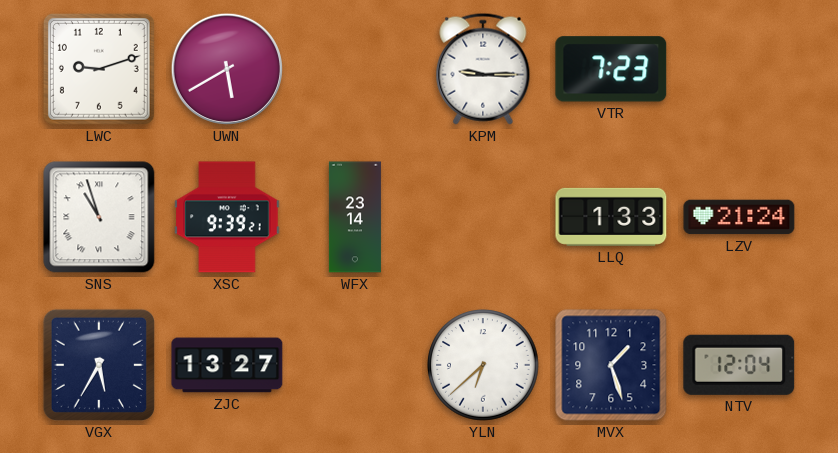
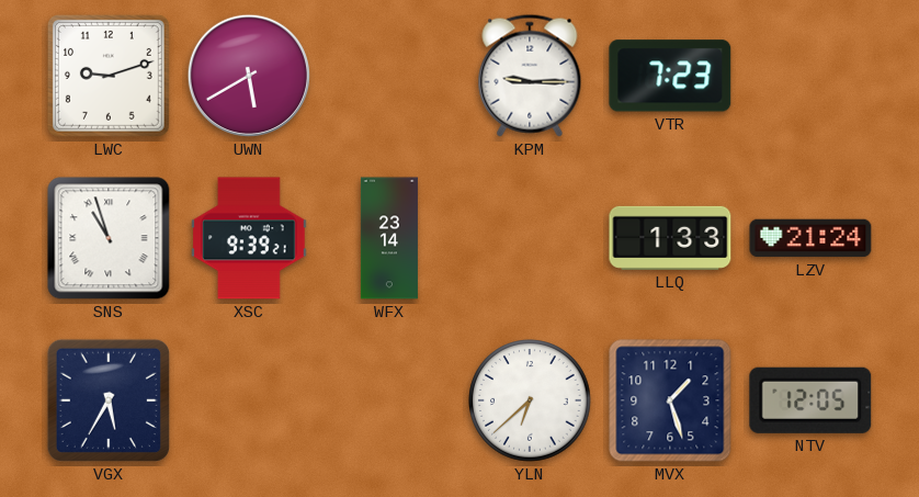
ZJC: 13:27 -> none
NTV: 12:04 -> 12:05
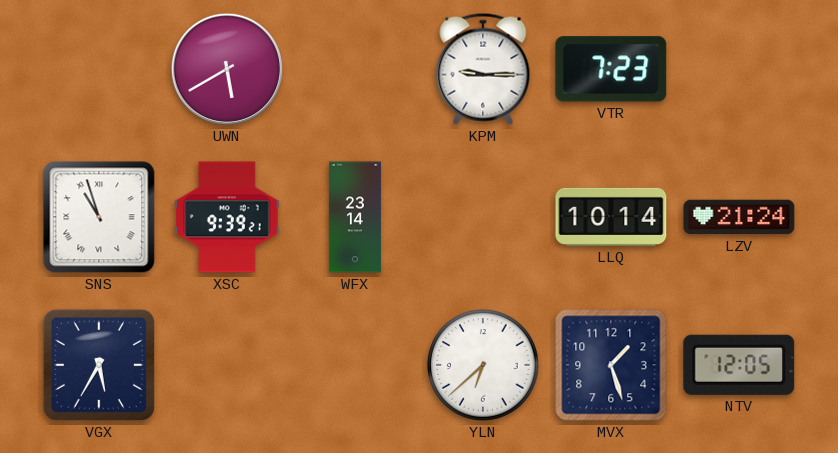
LWC: 9:12 -> none
LLQ: 1:33 -> 10:14
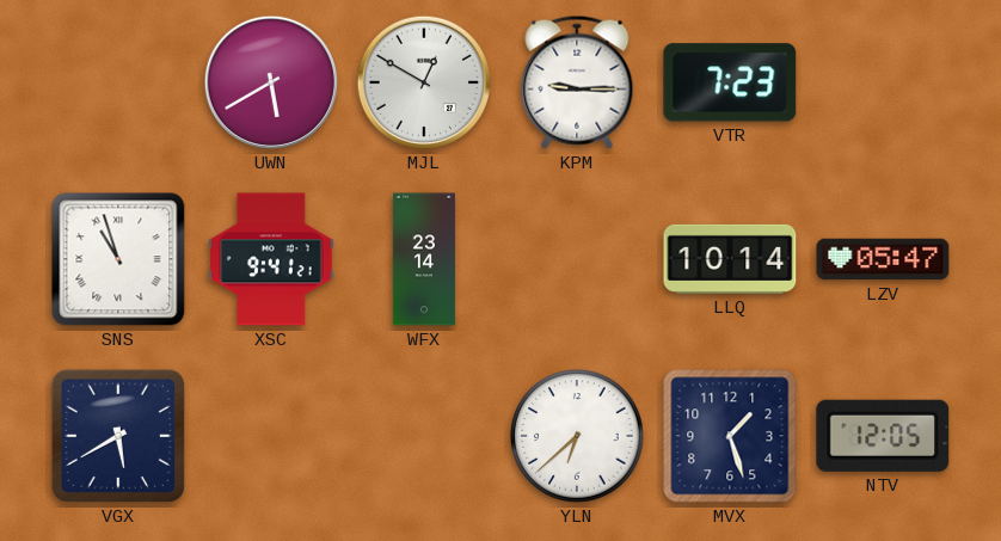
MJL: none -> 12:50
XSC: 9:39 -> 9:41
LZV: 21:24 -> 05:47
VGX: 5:35 -> 5:40
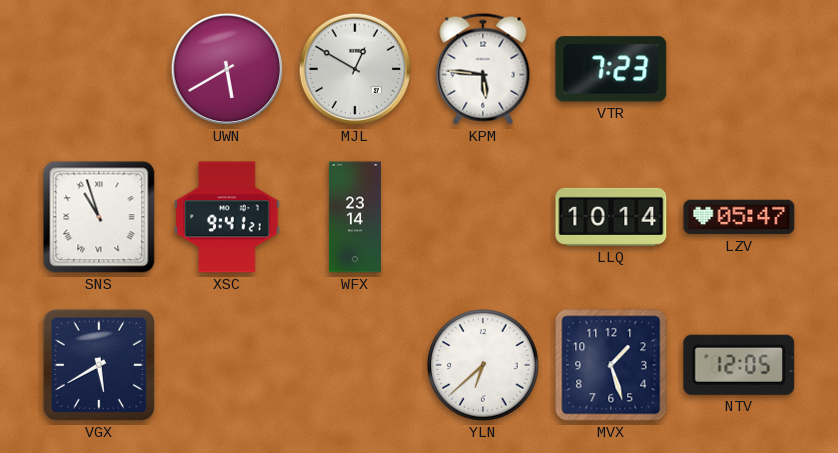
KPM: 9:15 -> 5:46
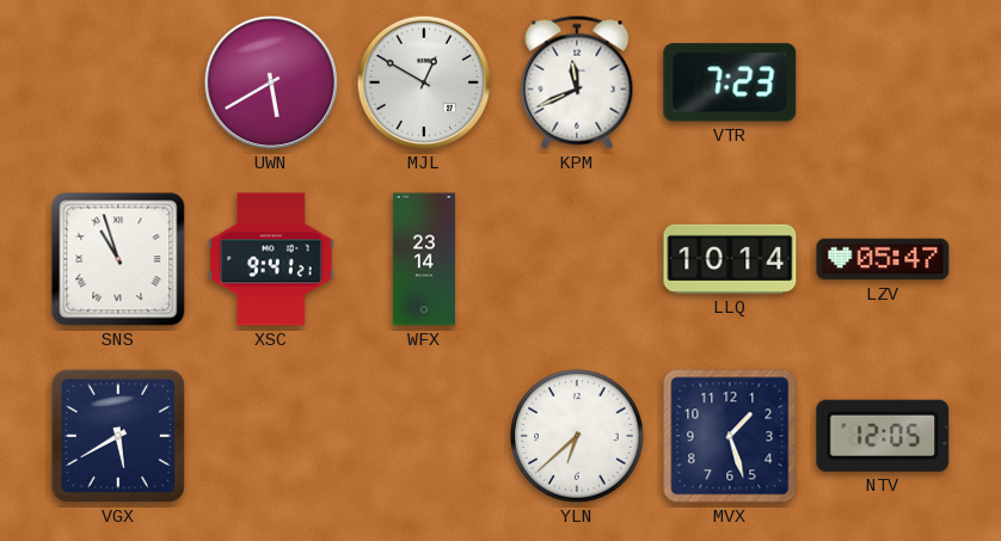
KPM: 5:46 -> 11:41
